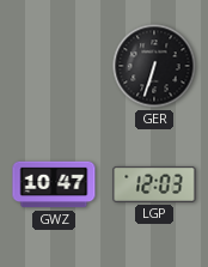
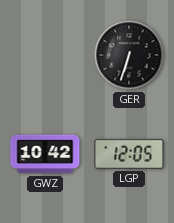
GWZ: 10:47 -> 10:42
LGP: 12:03 -> 12:05
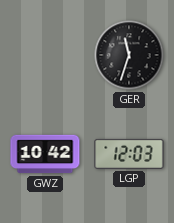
GER: 6:33 -> 11:33
LGP: 12:05 -> 12:03
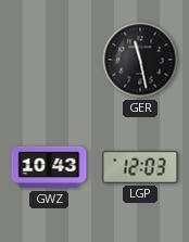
GER: 11:33 -> 11:28
GWZ: 10:42 -> 10:43
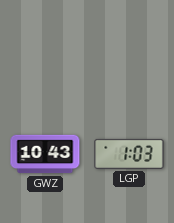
GER: 11:28 -> none
LGP: 12:03 -> 1:03
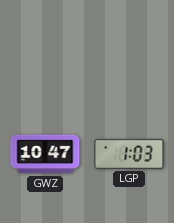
GWZ: 10:43 -> 10:47
